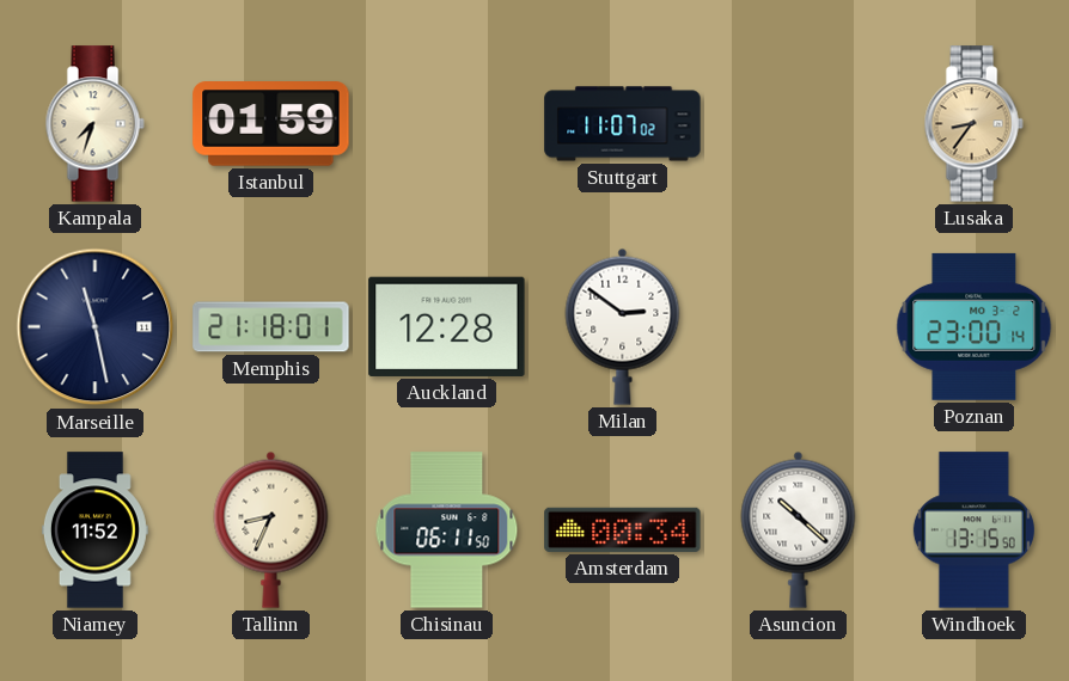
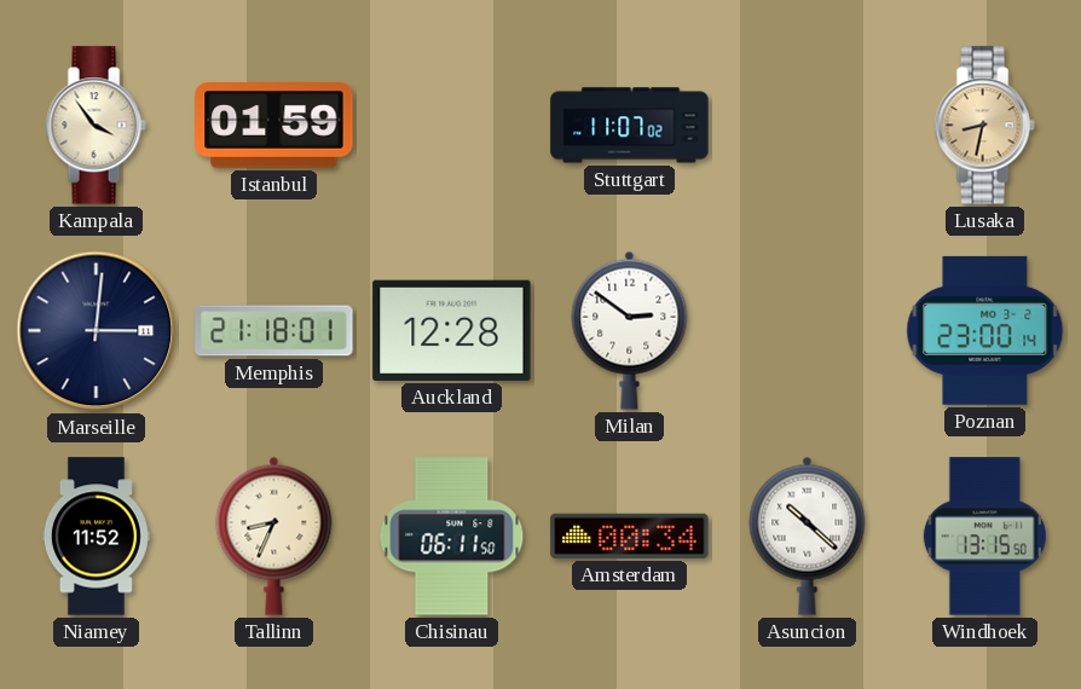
Kampala: 7:33 -> 3:54
Lusaka: 8:36 -> 8:32
Marseille: 11:28 -> 3:01
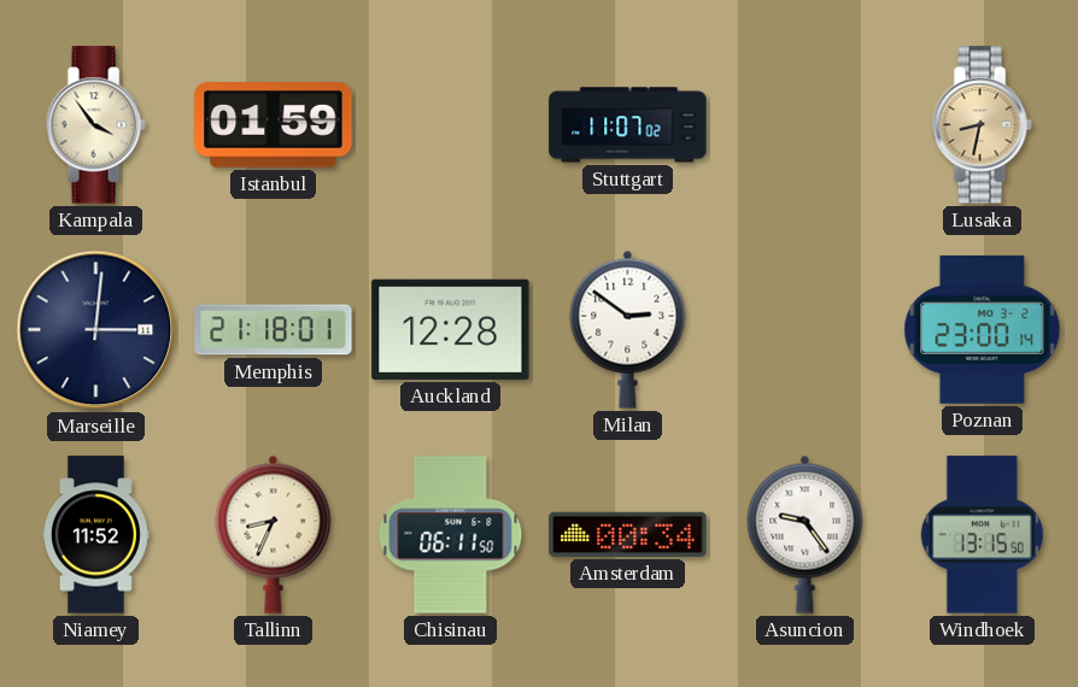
Asuncion: 10:22 -> 9:24
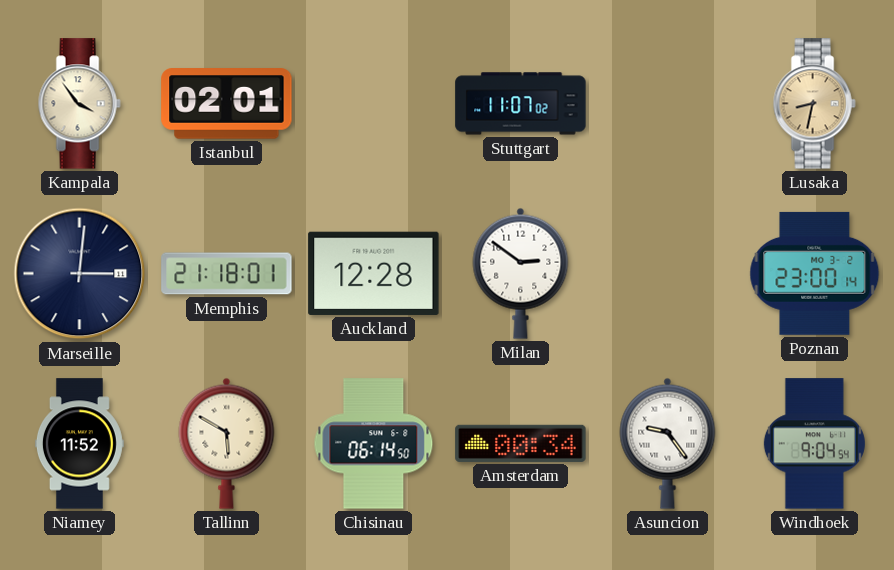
Istanbul: 01:59 -> 02:01
Tallinn: 8:34 -> 5:50
Chisinau: 06:11 -> 06:14
Windhoek: 13:15 -> 9:04
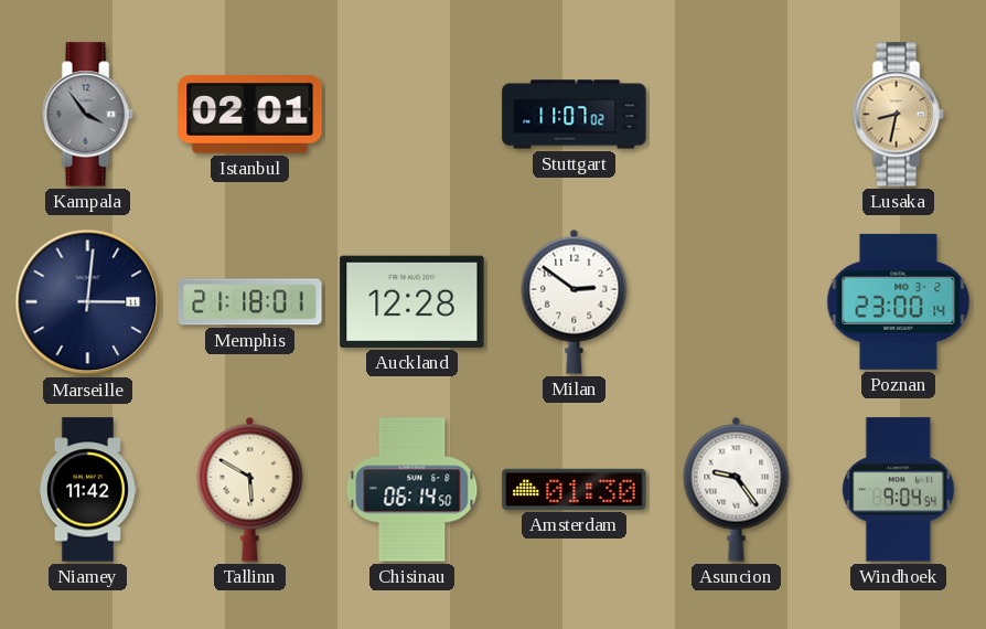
Kampala dial: cream -> grey
Niamey: 11:52 -> 11:42
Amsterdam: 00:34 -> 01:30
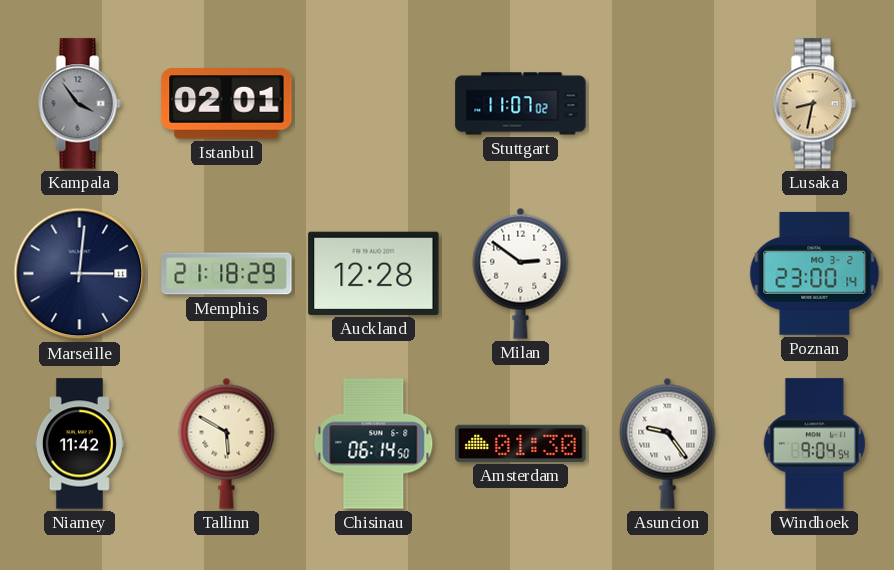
Memphis: 21:18:01 -> 21:18:29
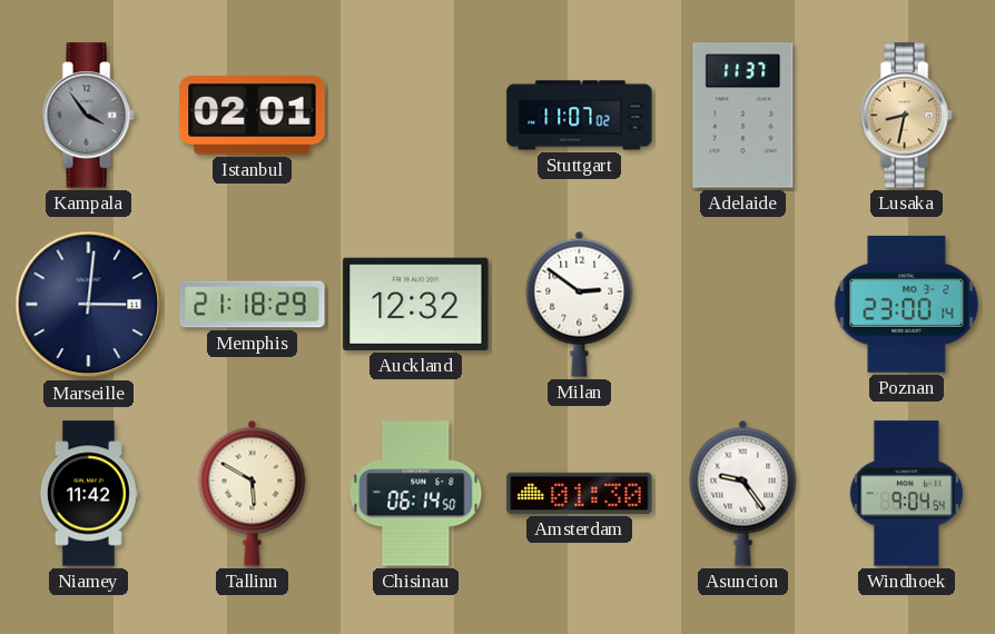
Adelaide: none -> 11:37
Auckland: 12:28 -> 12:32
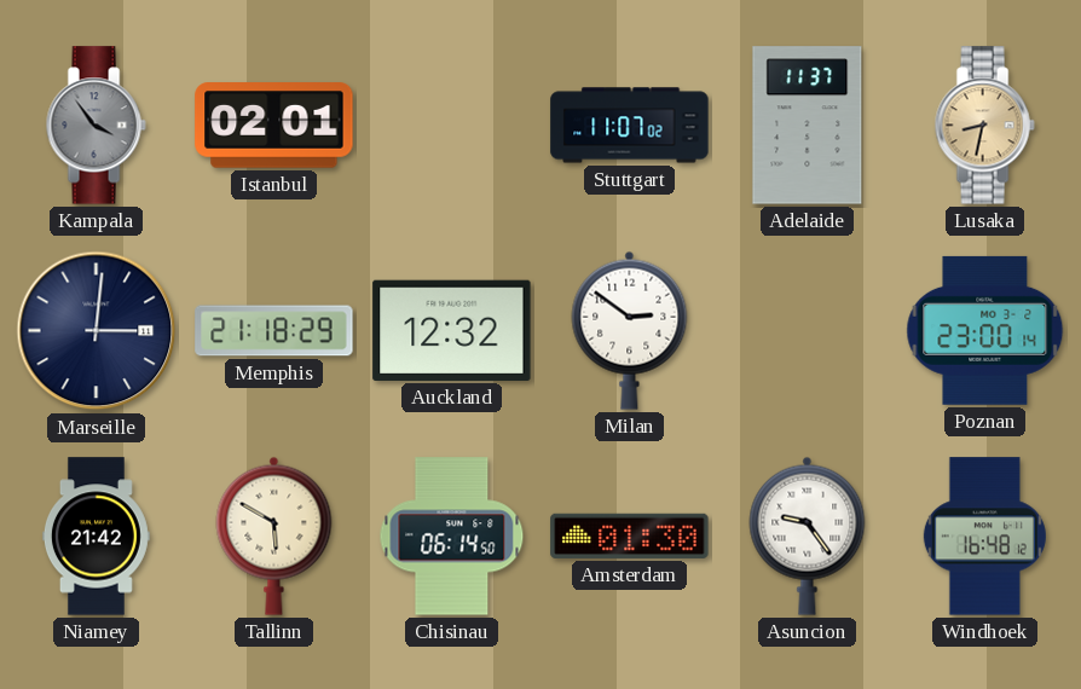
Niamey: 11:42 -> 21:42
Windhoek: 9:04 -> 16:48
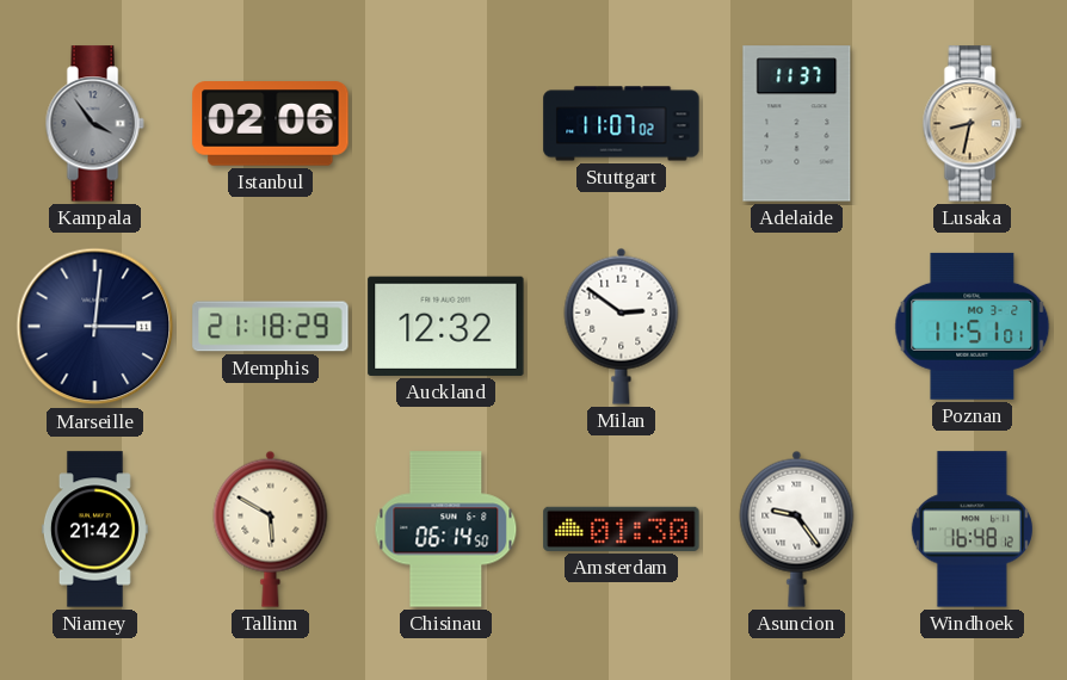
Istanbul: 02:01 -> 02:06
Poznan: 23:00 -> 11:51
